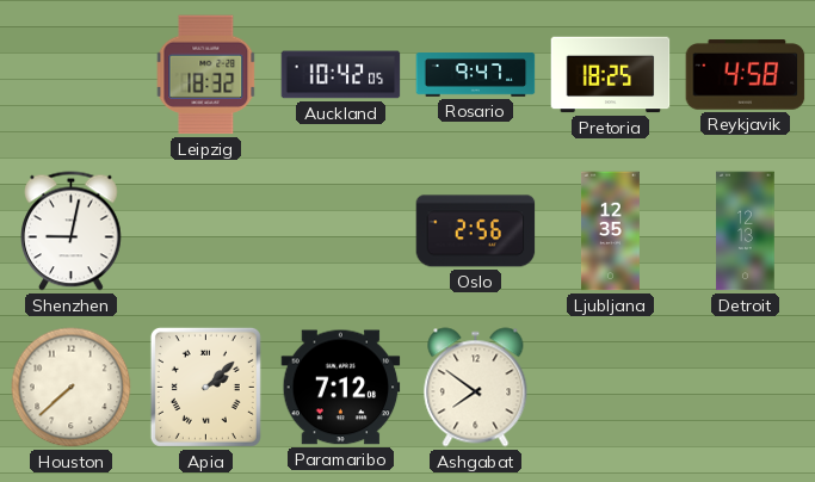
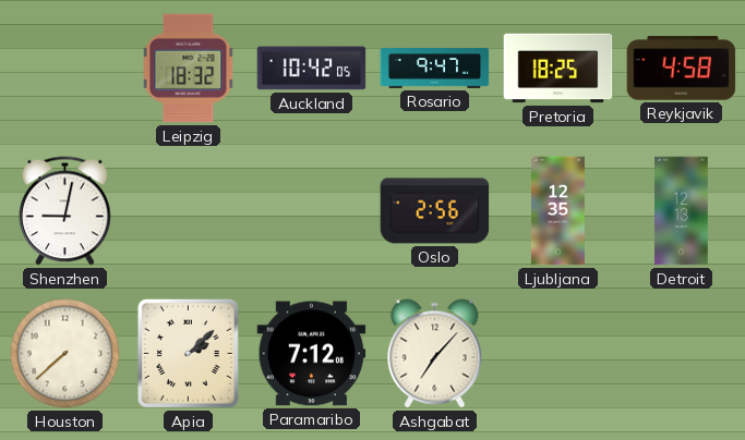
Ashgabat: 7:51 -> 7:07
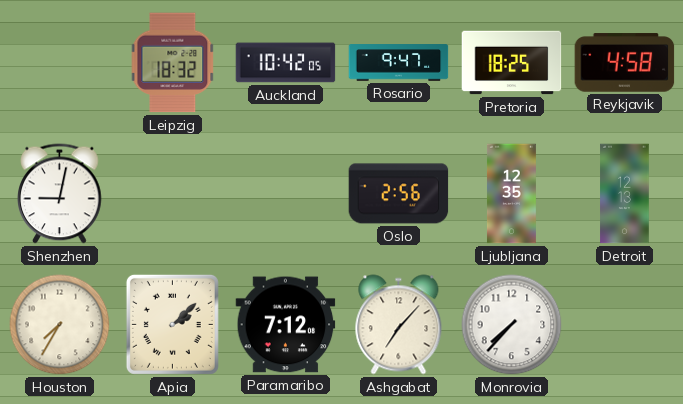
Houston: 7:38 -> 7:35
Monrovia: none -> 7:37
